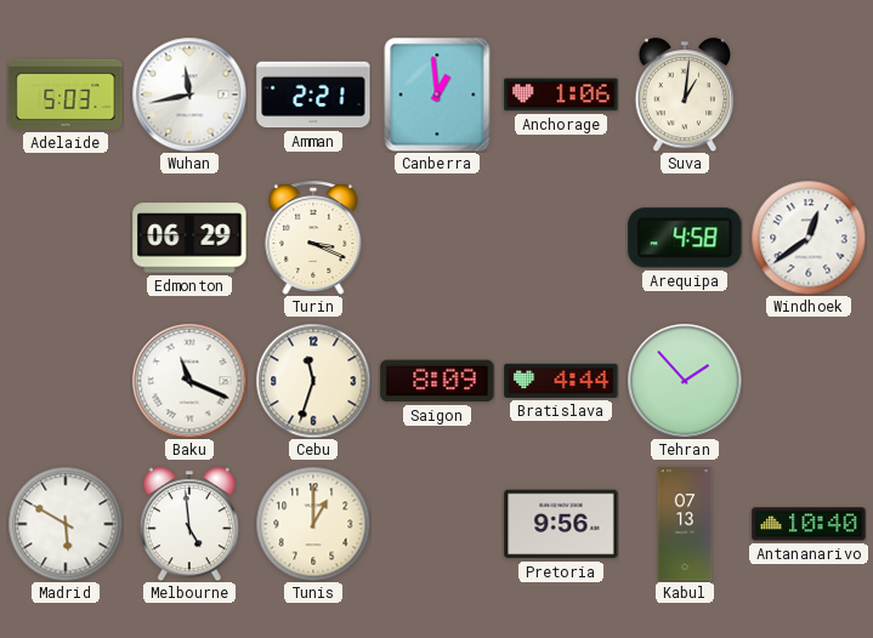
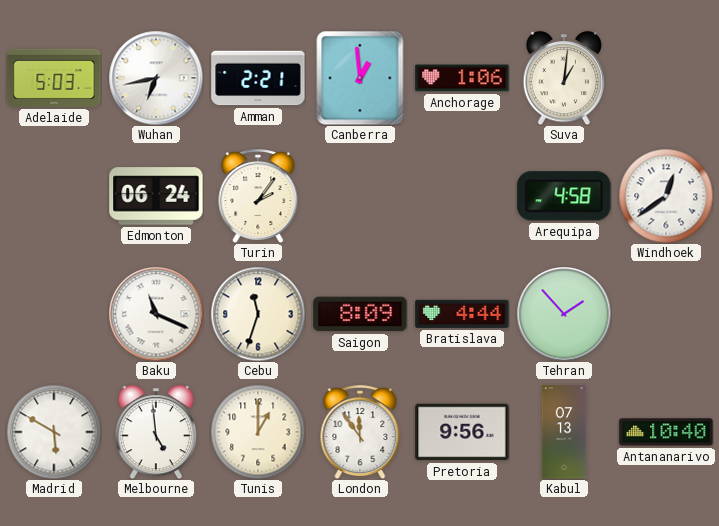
Wuhan: 11:43 -> 6:43
Edmonton: 06:29 -> 06:24
Turin: 3:19 -> 2:06
London: none -> 11:54
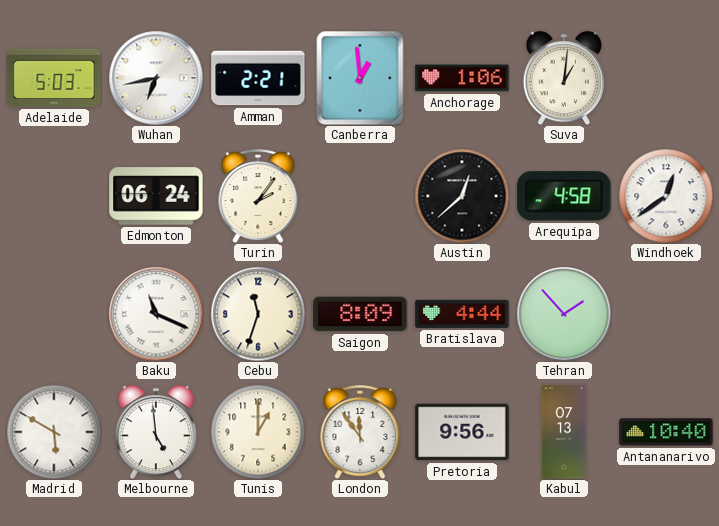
Austin: none -> 12:38
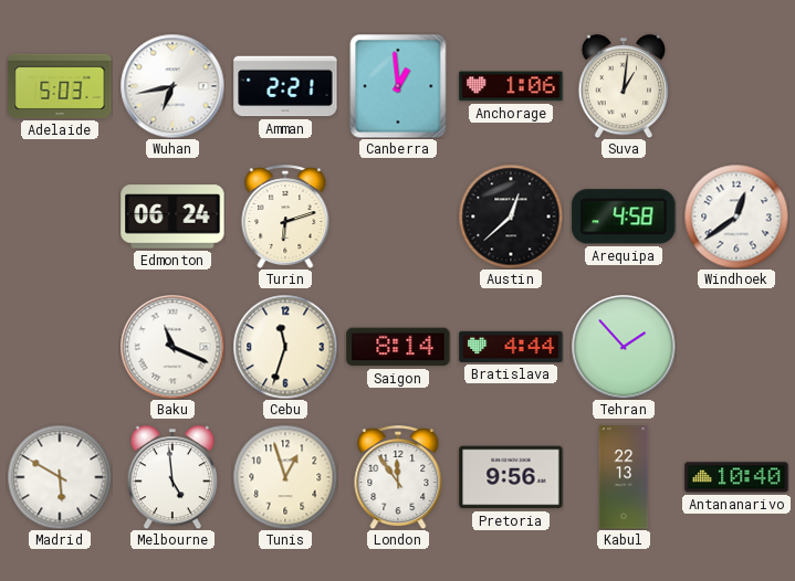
Turin: 2:06 -> 6:12
Saigon: 8:09 -> 8:14
Tunis: 1:00 -> 12:57
Kabul: 07:13 -> 22:13
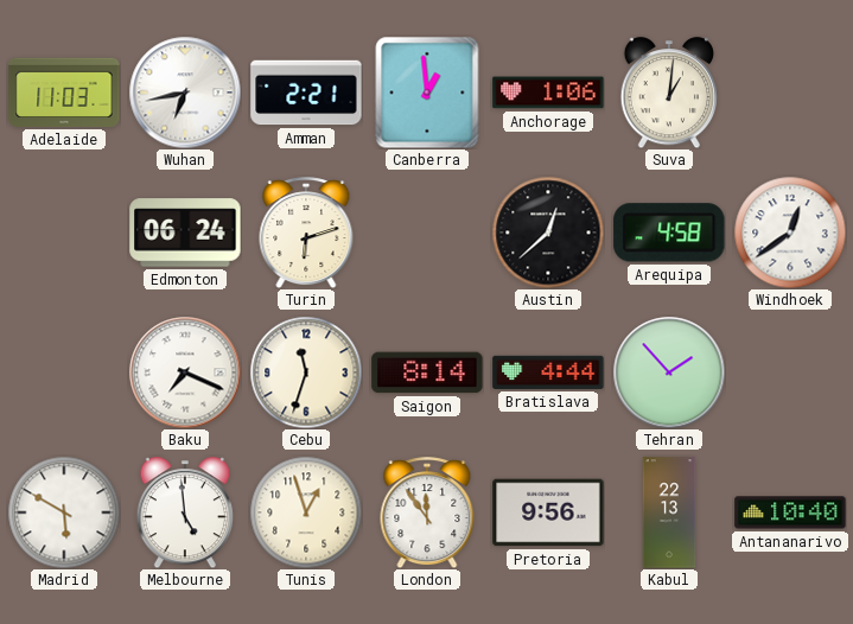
Adelaide: 5:03 -> 11:03
Baku: 11:19 -> 7:19
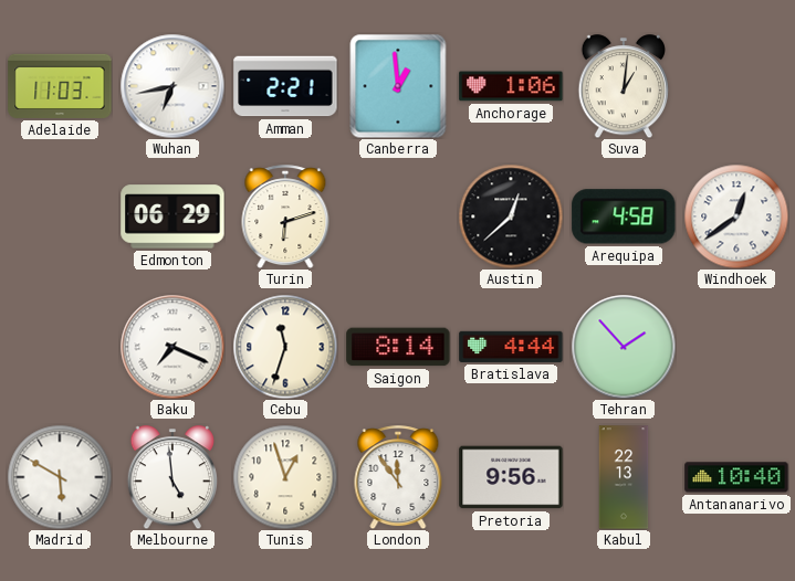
Edmonton: 06:24 -> 06:29
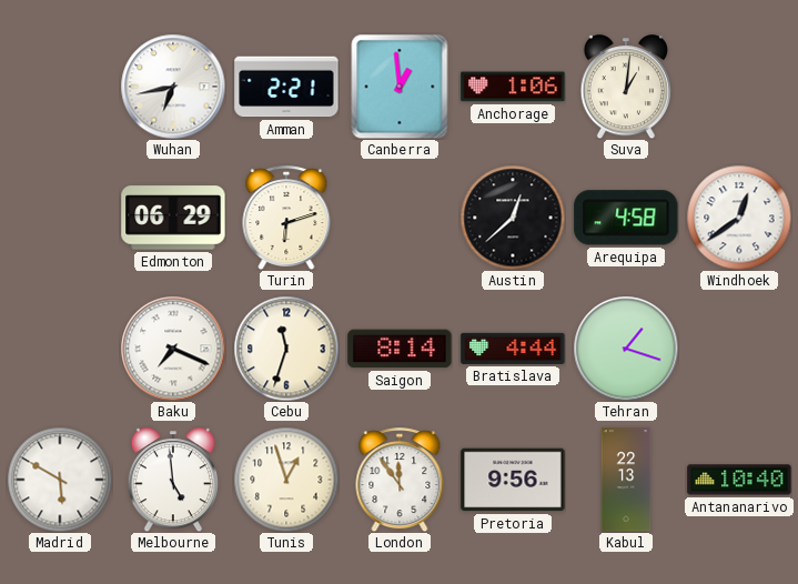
Adelaide: 11:03 -> none
Tehran: 1:53 -> 1:18
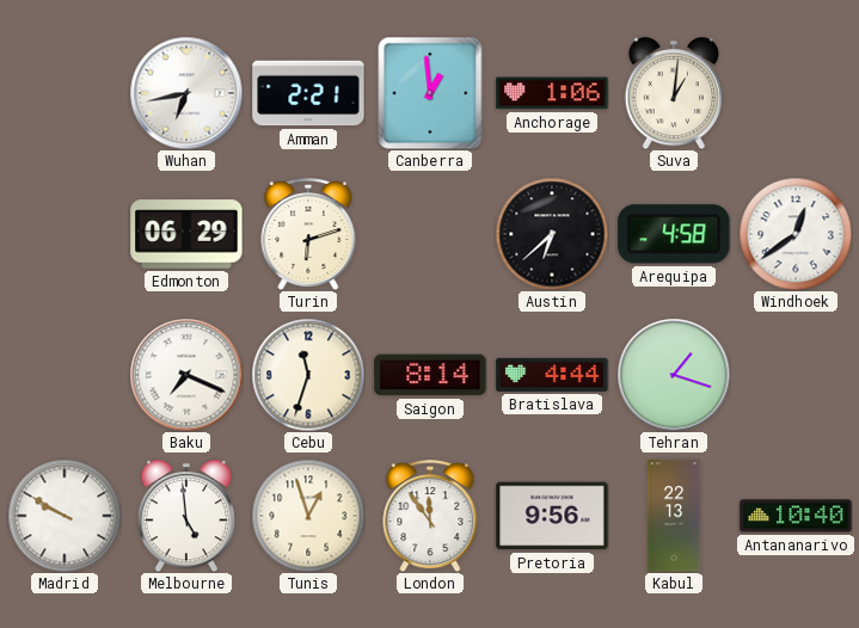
Austin: 12:38 -> 6:38
Madrid: 5:50 -> 9:50
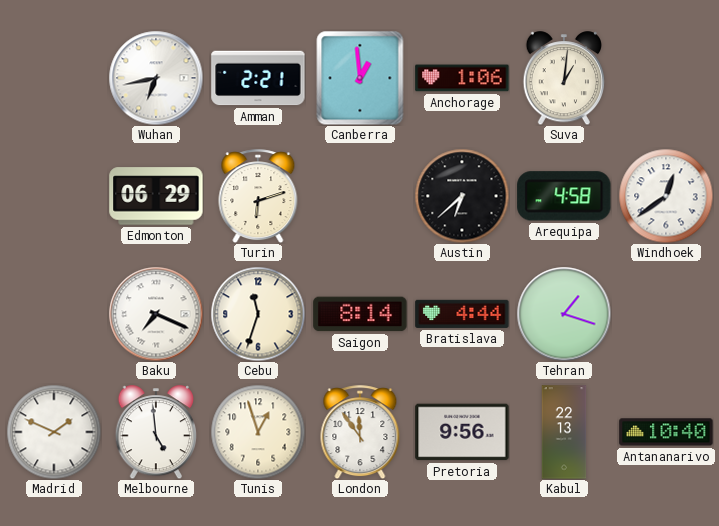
Madrid: 9:50 -> 1:49
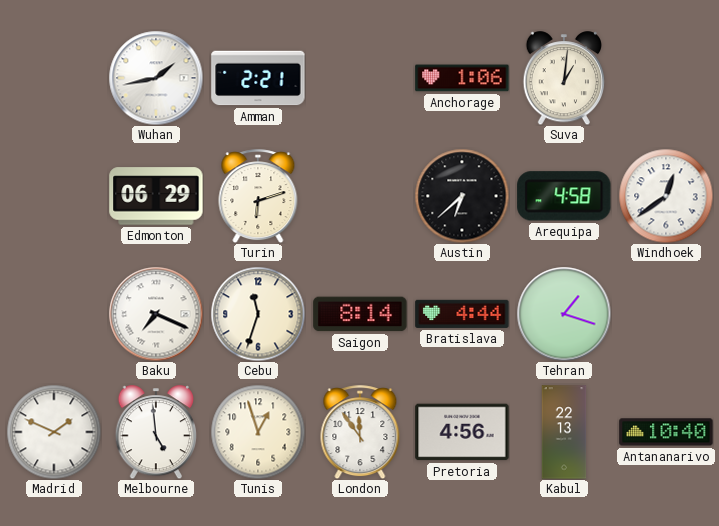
Wuhan: 6:43 -> 1:43
Canberra: 12:59 -> none
Pretoria: 9:56 -> 4:56
